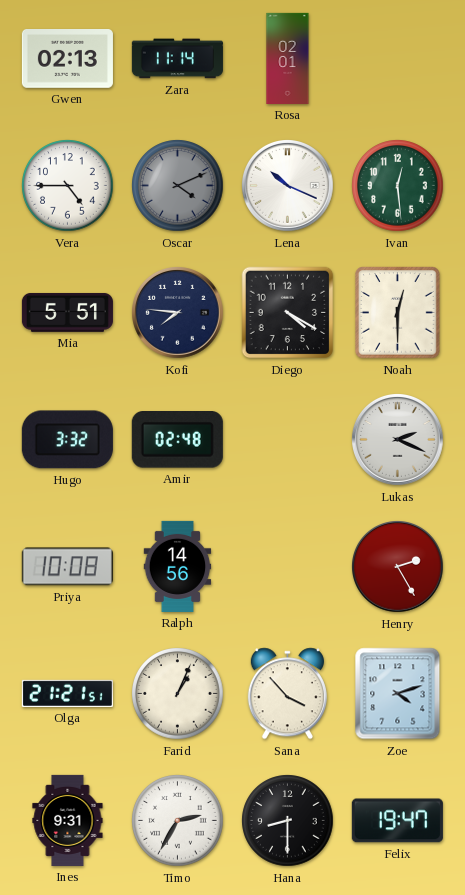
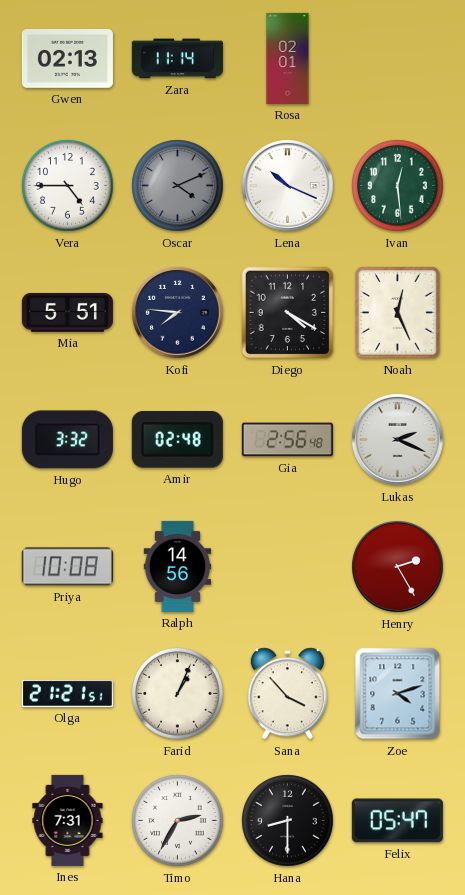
Noah: 12:30 -> 12:26
Gia: none -> 2:56
Ines: 9:31 -> 7:31
Felix: 19:47 -> 05:47
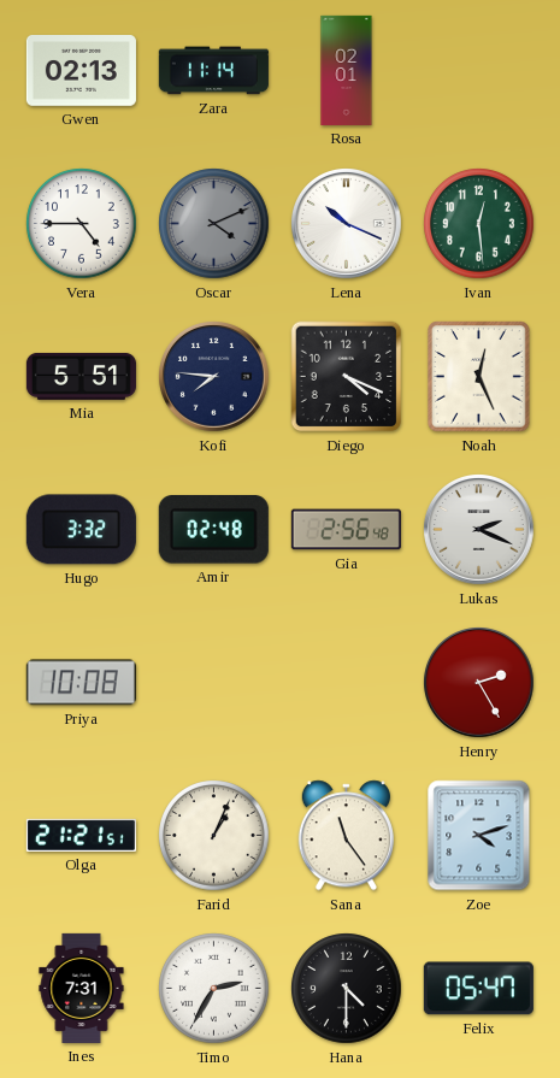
Diego: 4:20 -> 4:19
Ralph: 14:56 -> none
Sana: 3:53 -> 11:24
Hana: 8:30 -> 4:30
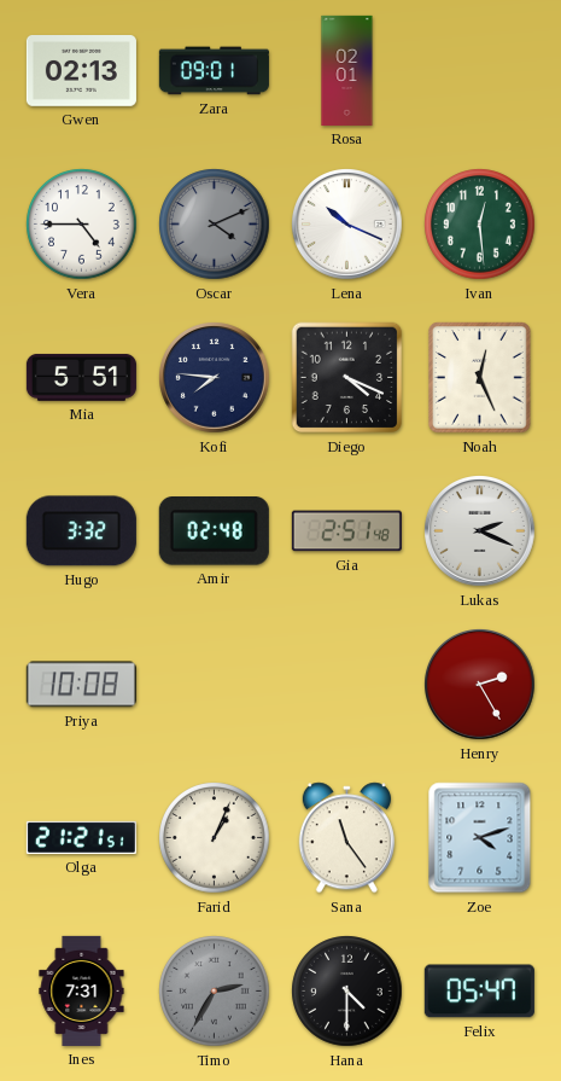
Zara: 11:14 -> 09:01
Gia: 2:56 -> 2:51
Timo dial: white -> grey
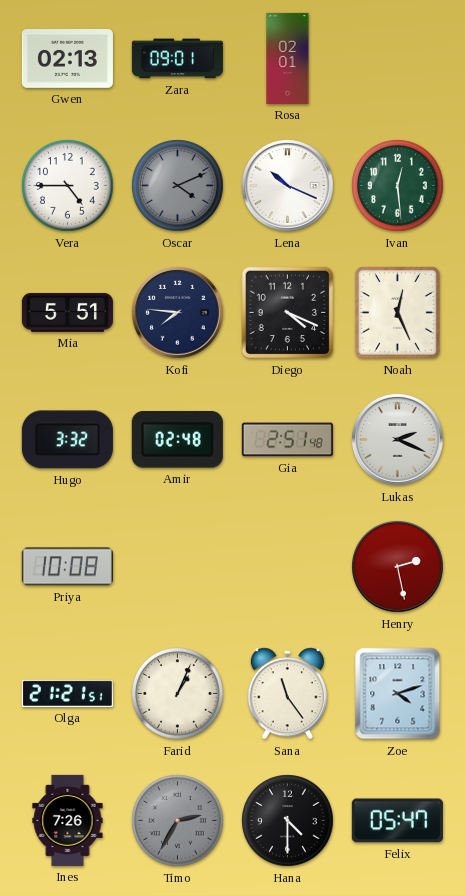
Henry: 2:25 -> 2:28
Ines: 7:31 -> 7:26
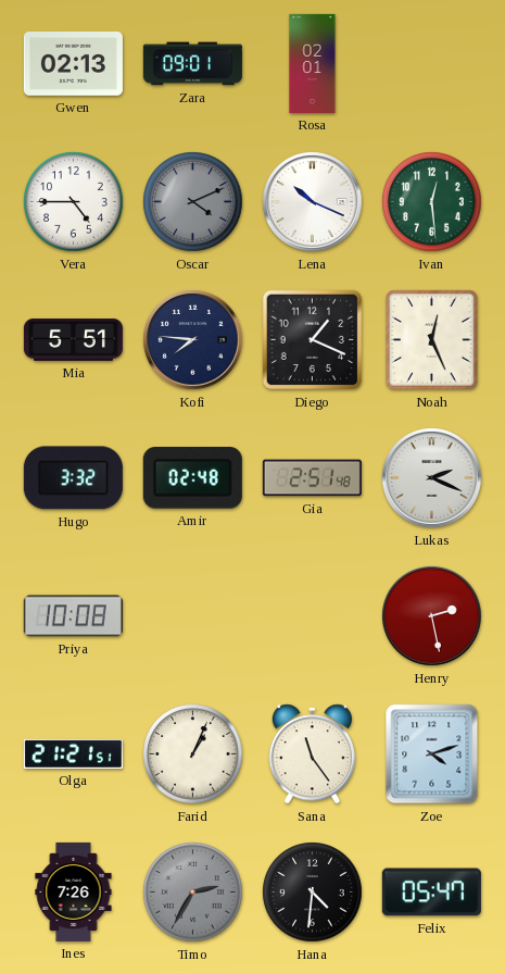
Diego: 4:19 -> 1:19
Hana: 4:30 -> 4:31
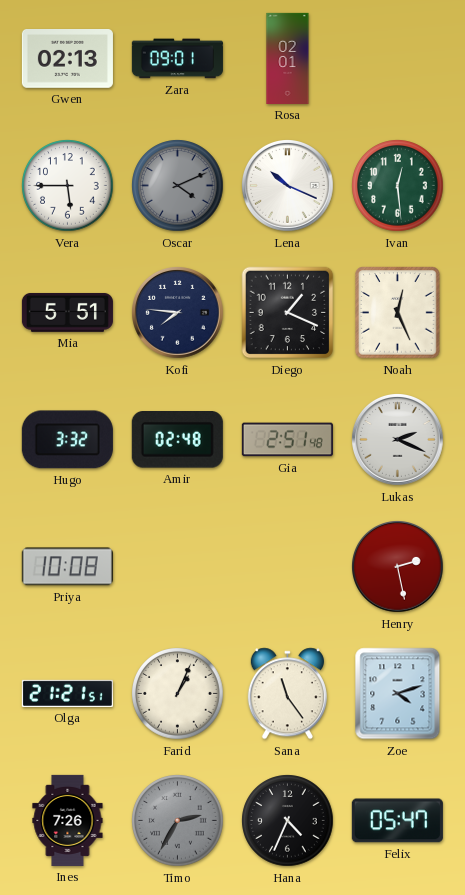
Vera: 4:45 -> 5:45
Hana: 4:31 -> 4:34
